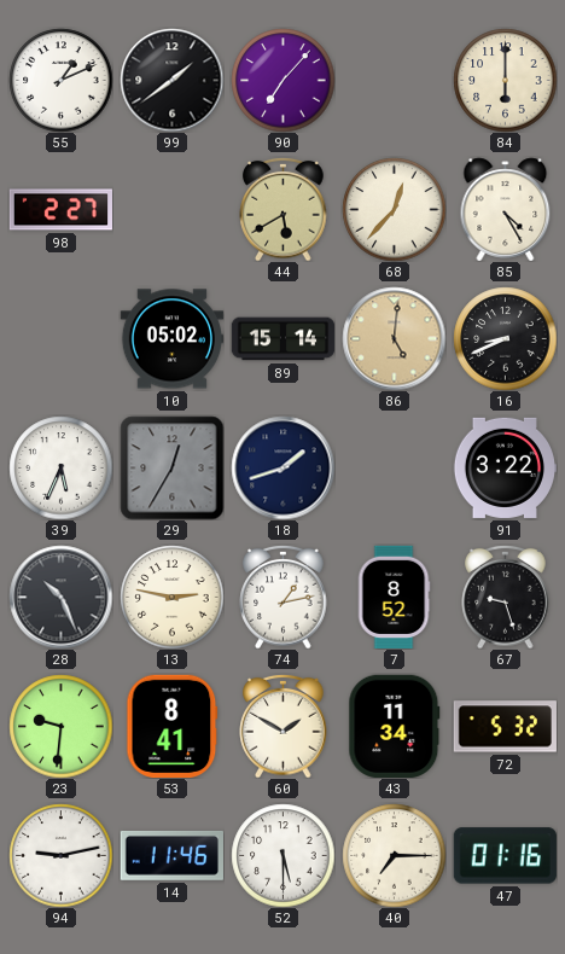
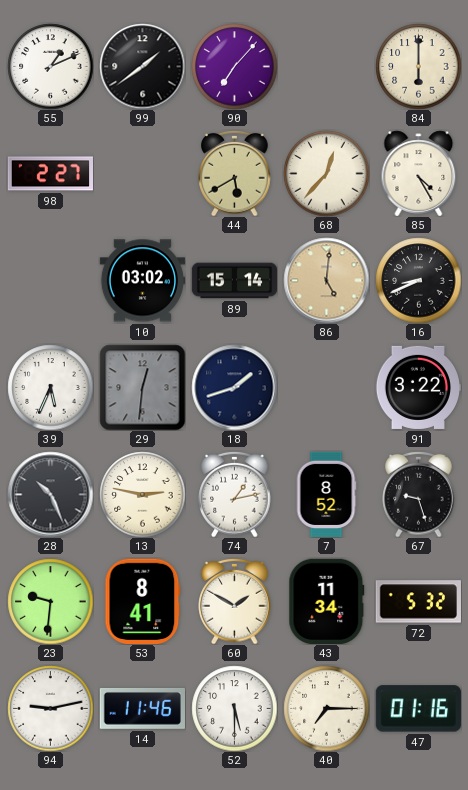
10: 05:02 -> 03:02
29: 12:35 -> 12:31
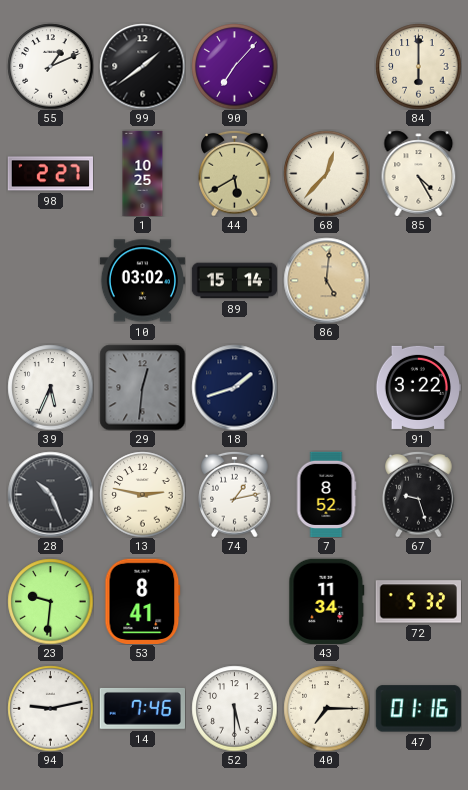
1: none -> 10:25
16: 8:41 -> none
60: 1:50 -> none
14: 11:46 -> 7:46
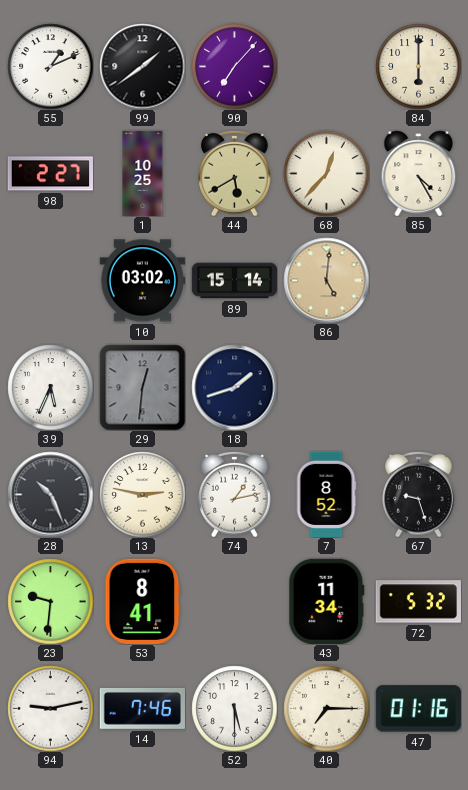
91: 3:22 -> none
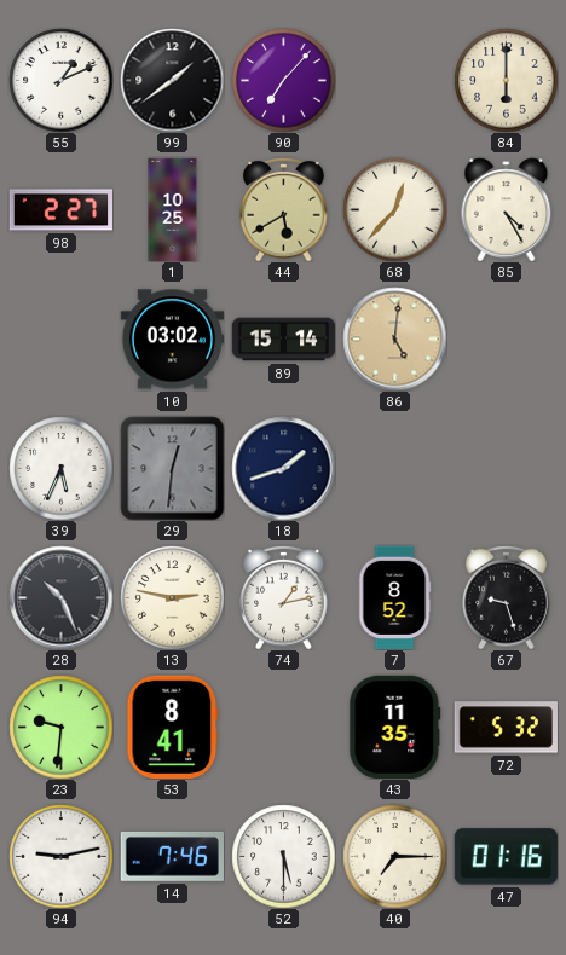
43: 11:34 -> 11:35
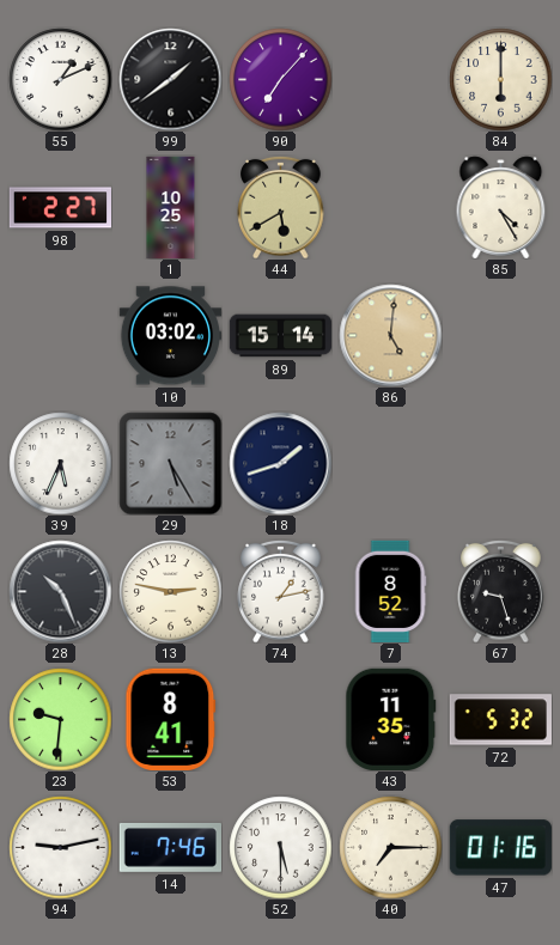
68: 12:37 -> none
29: 12:31 -> 5:25
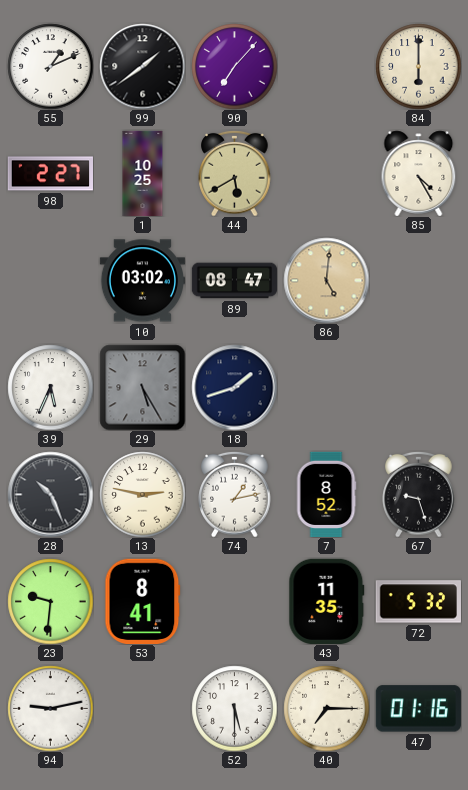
89: 15:14 -> 08:47
14: 7:46 -> none
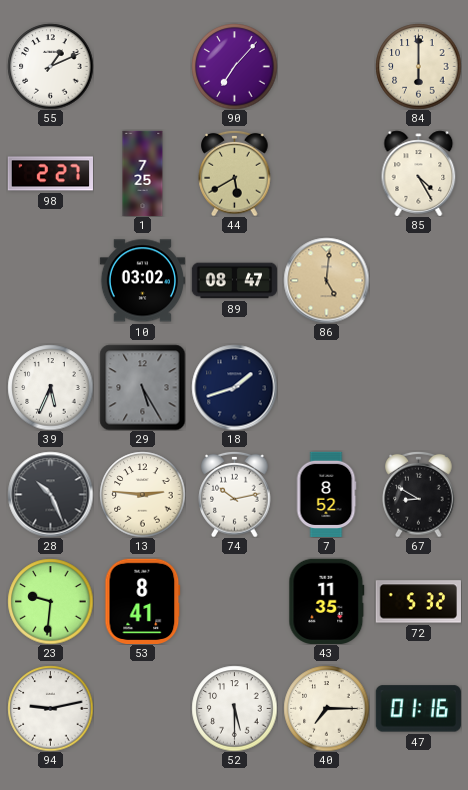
99: 1:39 -> none
1: 10:25 -> 7:25
13: 2:47 -> 2:46
74: 1:13 -> 10:13
67: 9:27 -> 8:50
